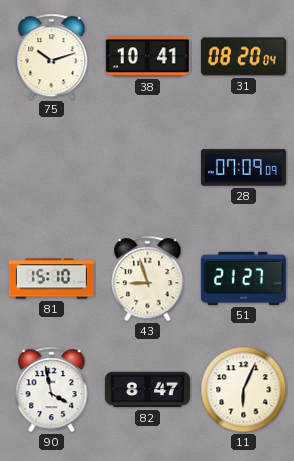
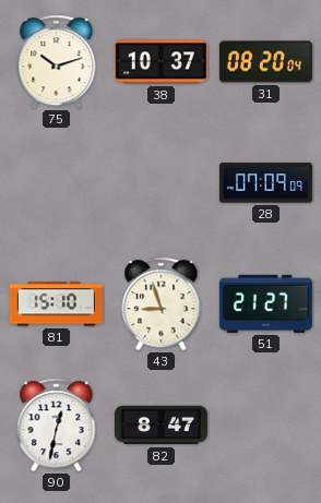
38: 10:41 -> 10:37
90: 3:58 -> 12:32
11: 6:04 -> none
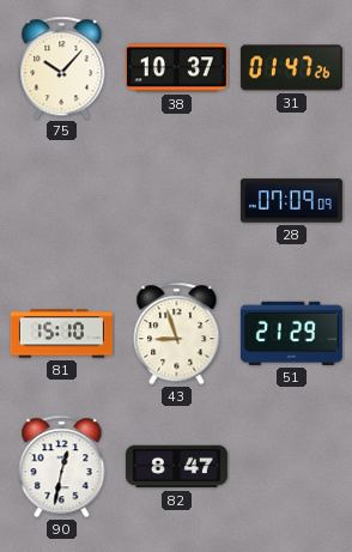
75: 10:12 -> 10:07
31: 08:20 -> 01:47
51: 21:27 -> 21:29
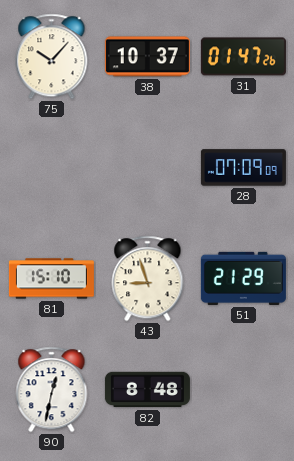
82: 8:47 -> 8:48
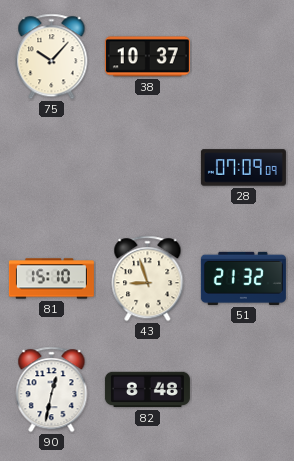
31: 01:47 -> none
51: 21:29 -> 21:32
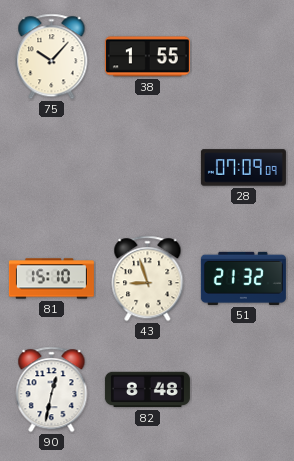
38: 10:37 -> 1:55
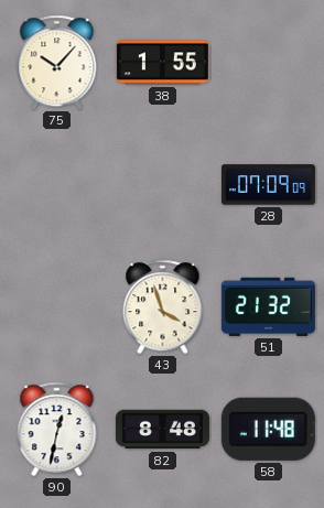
81: 15:10 -> none
43: 8:57 -> 3:57
58: none -> 11:48
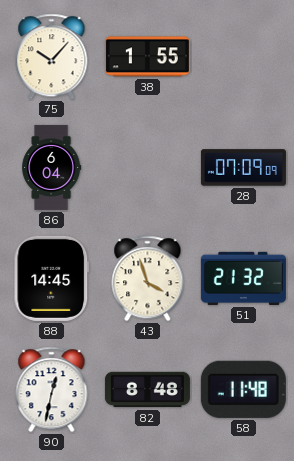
86: none -> 6:04
88: none -> 14:45
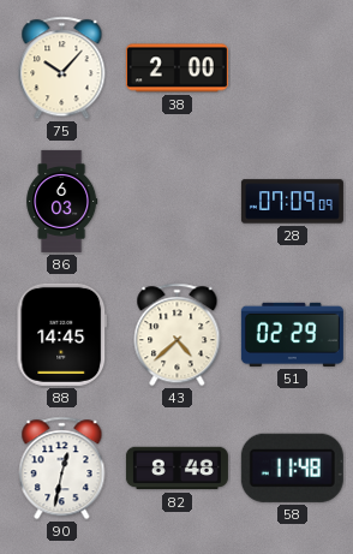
38: 1:55 -> 2:00
86: 6:04 -> 6:03
43: 3:57 -> 4:38
51: 21:32 -> 02:29
